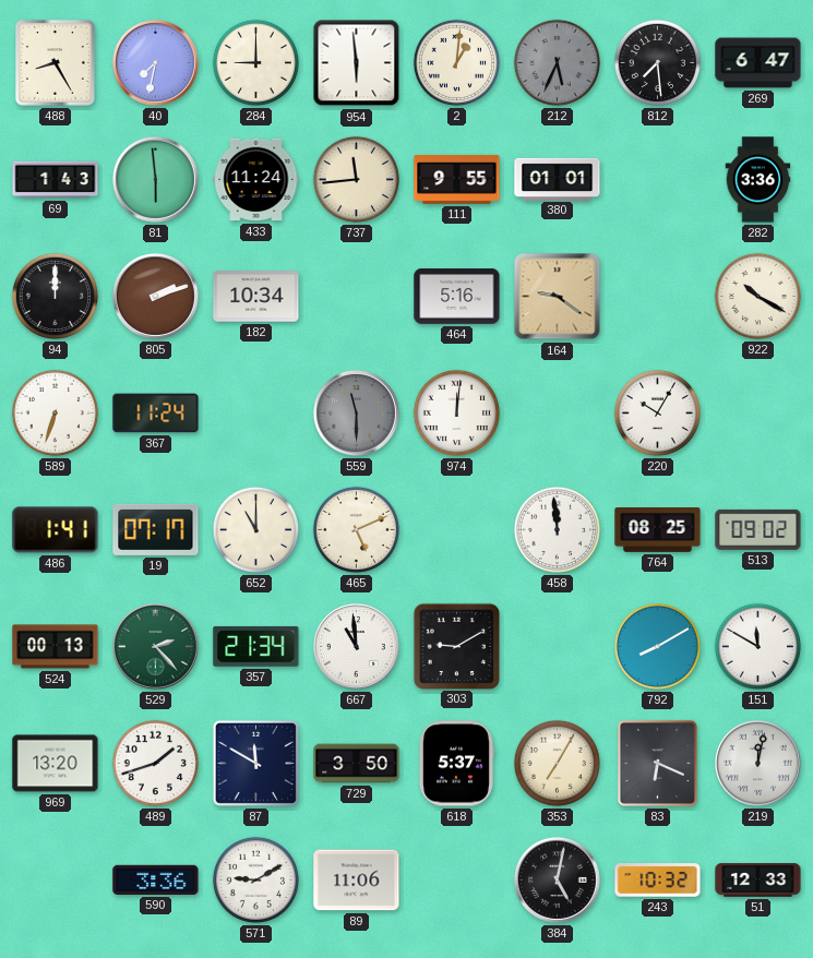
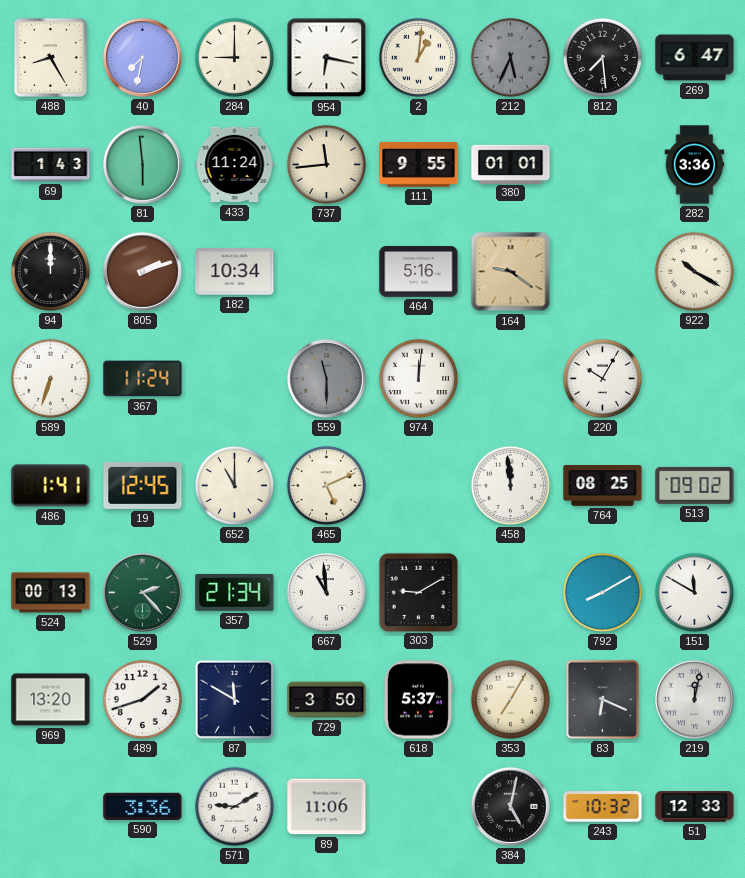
954: 5:59 -> 6:17
19: 07:17 -> 12:45
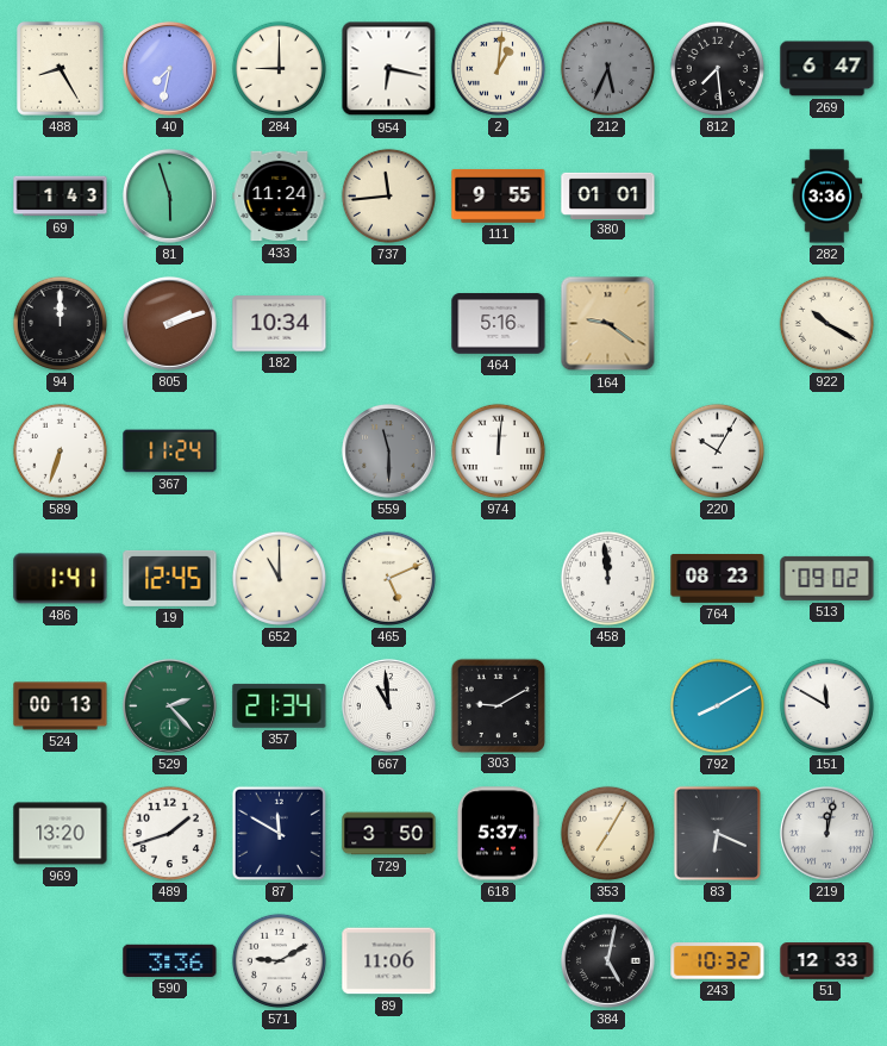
81: 5:59 -> 5:57
764: 08:25 -> 08:23
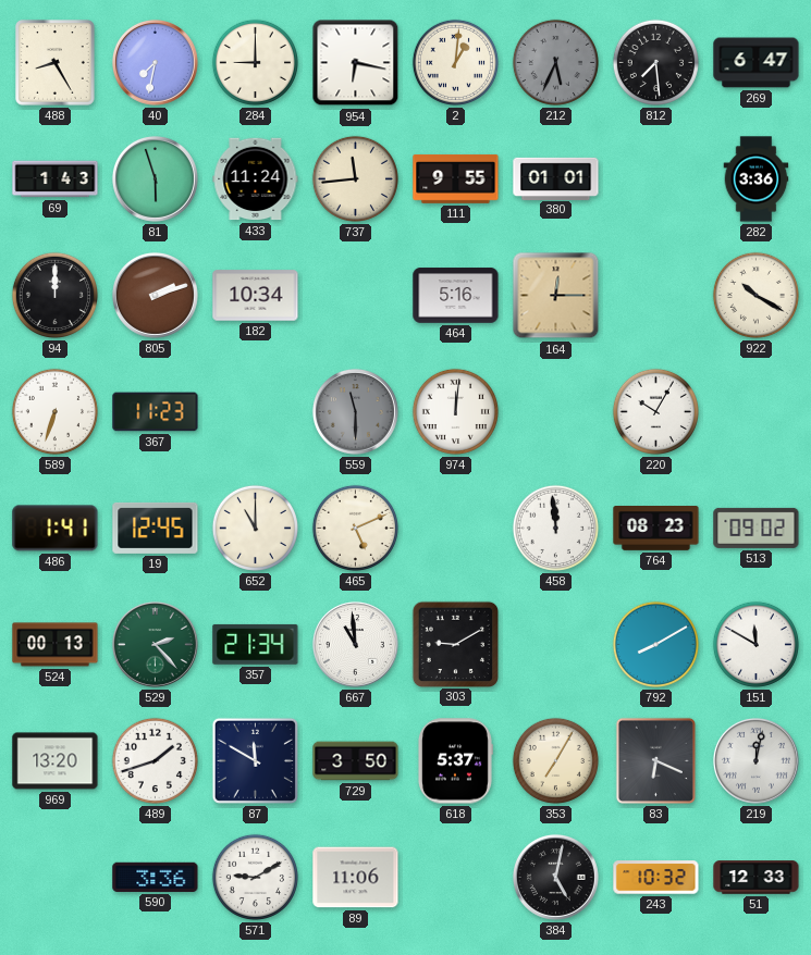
164: 9:21 -> 12:15
367: 11:24 -> 11:23
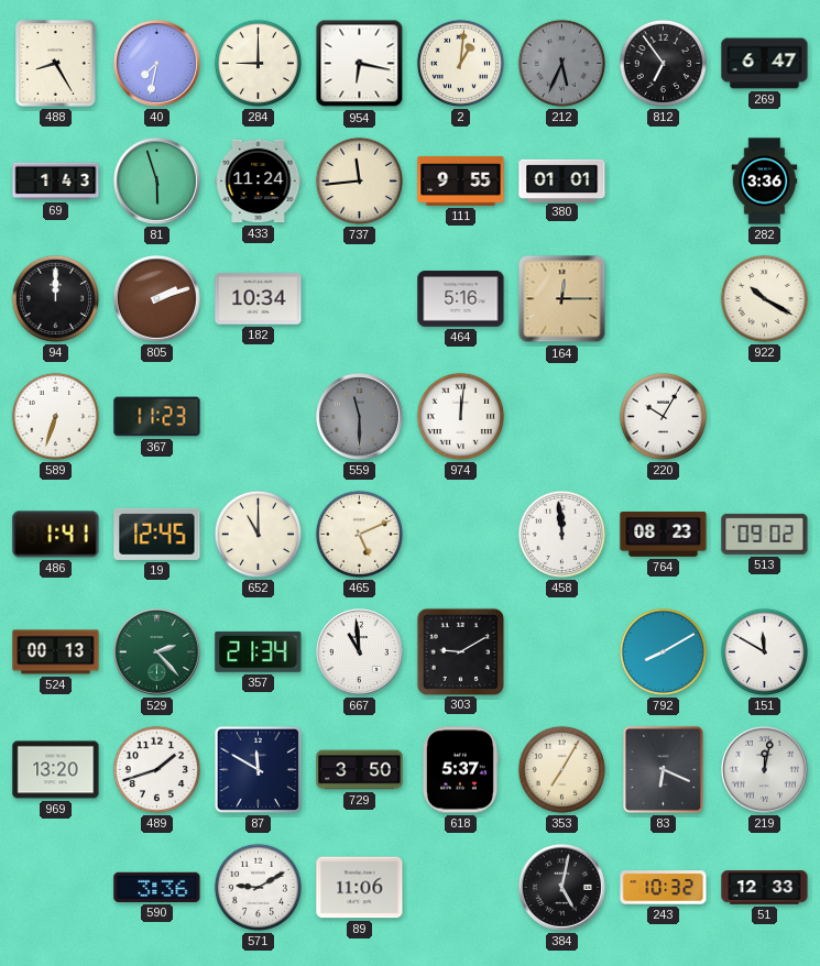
812: 7:29 -> 6:54
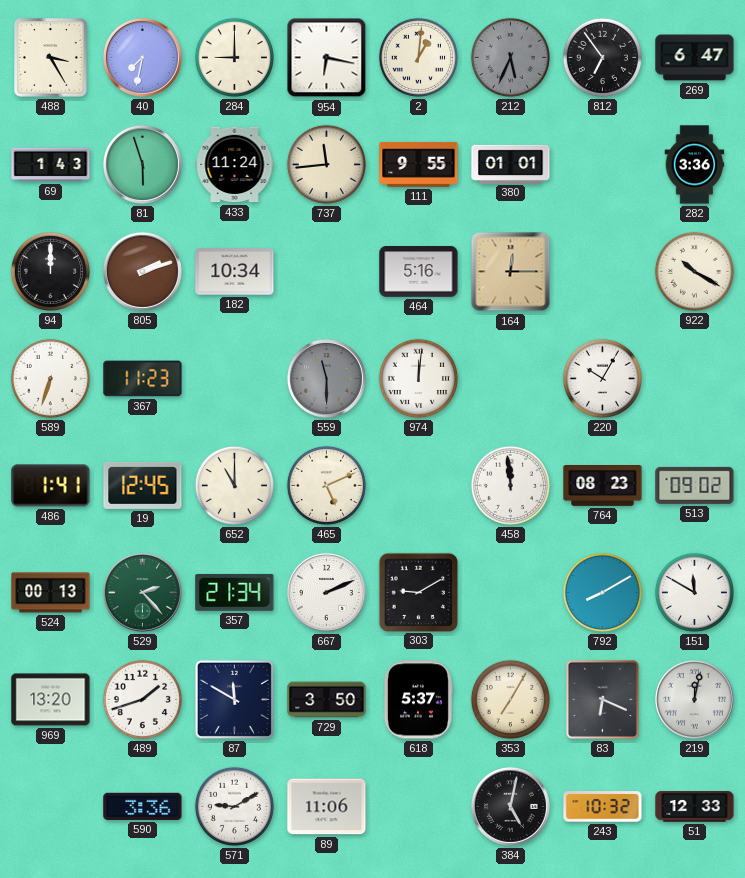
488: 8:25 -> 3:25
667: 10:59 -> 2:11
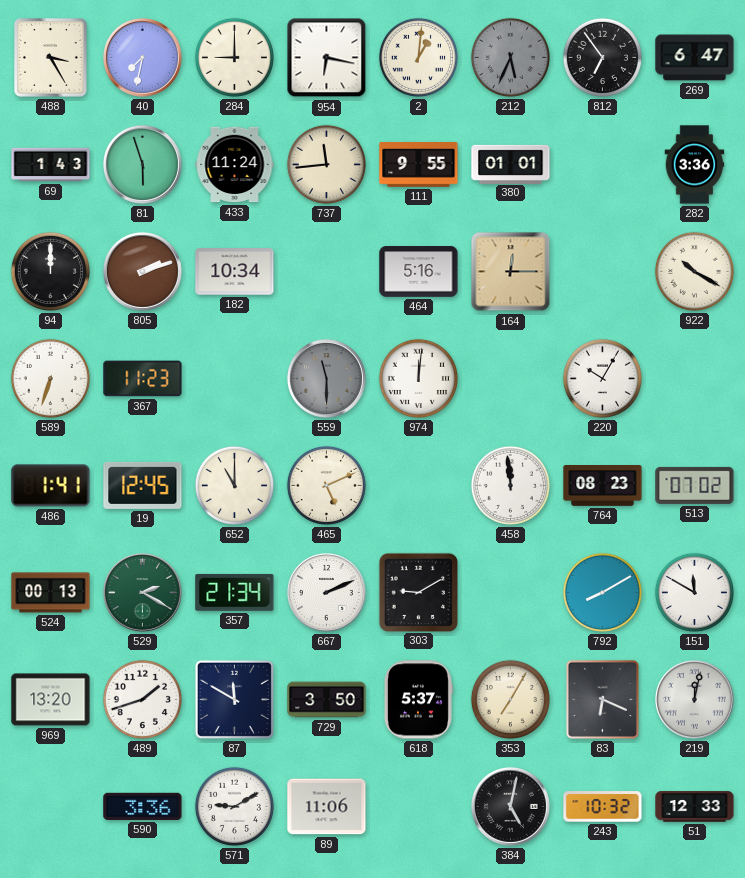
513: 09:02 -> 07:02
529: 2:23 -> 2:20
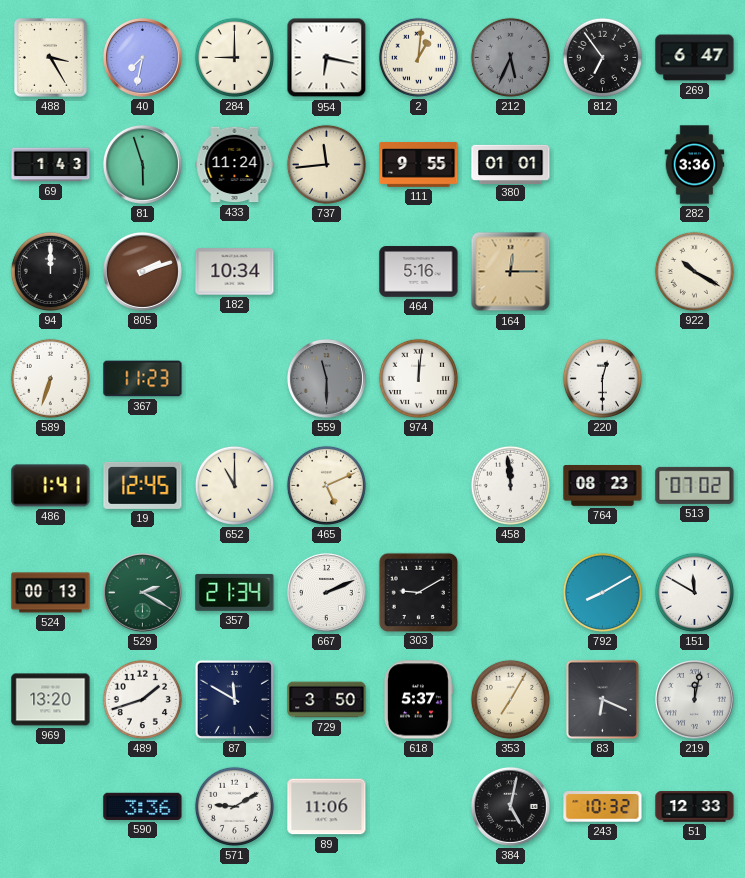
220: 10:05 -> 12:30
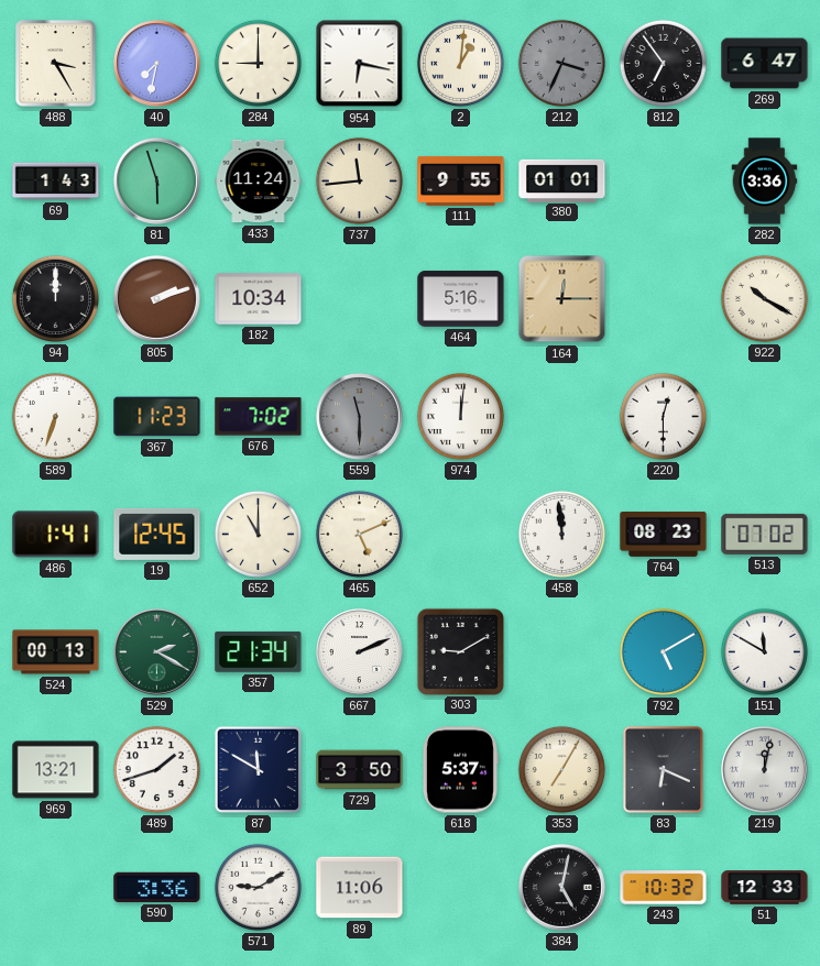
212: 5:34 -> 3:34
676: none -> 7:02
792: 8:10 -> 5:10
969: 13:20 -> 13:21
